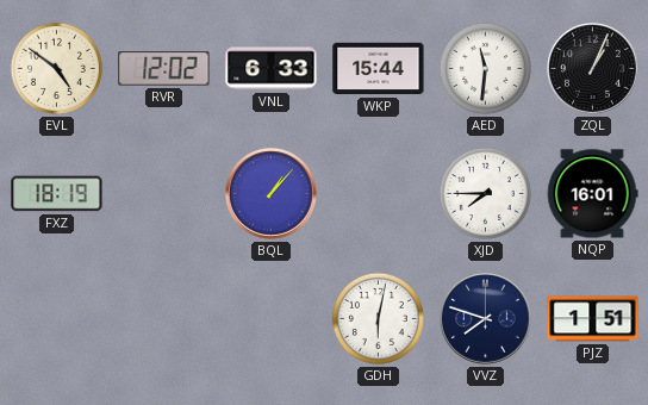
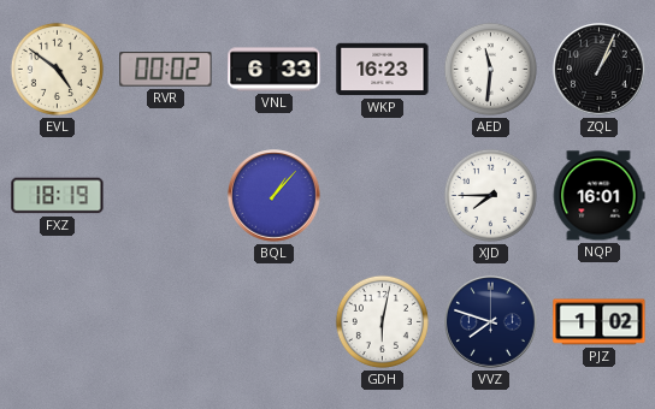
RVR: 12:02 -> 00:02
WKP: 15:44 -> 16:23
PJZ: 1:51 -> 1:02
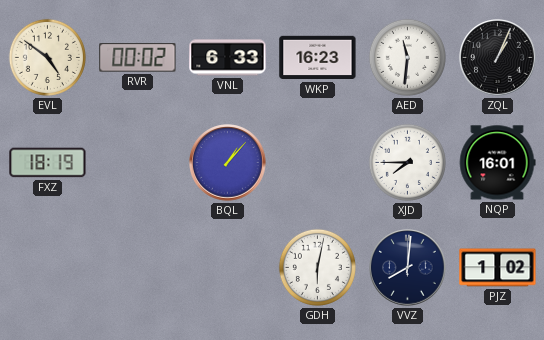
VVZ: 7:48 -> 8:01
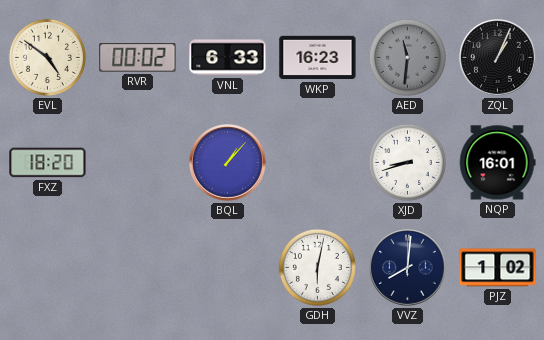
AED dial: white -> grey
FXZ: 18:19 -> 18:20
XJD: 7:45 -> 8:42
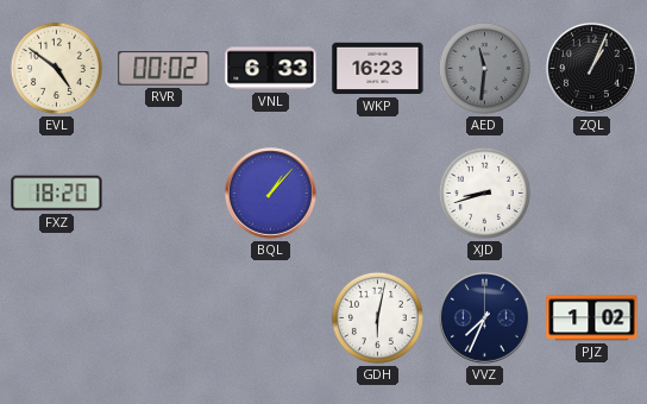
NQP: 16:01 -> none
VVZ: 8:01 -> 7:34
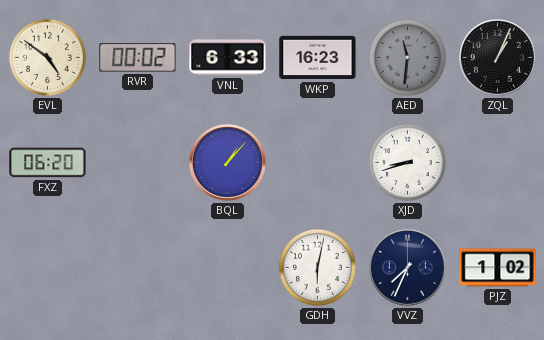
FXZ: 18:20 -> 06:20
